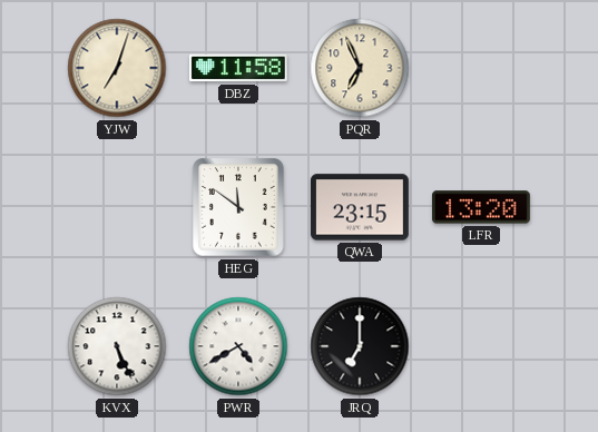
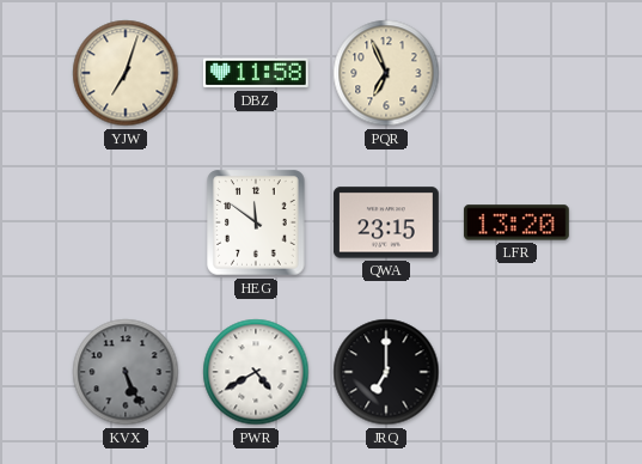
KVX dial: white -> grey
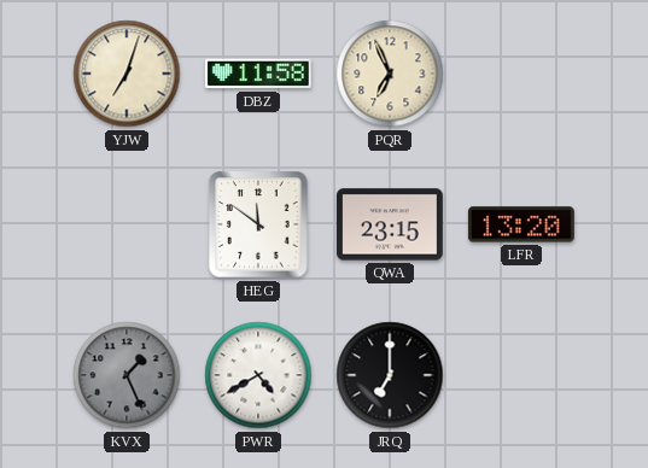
KVX: 5:26 -> 1:26
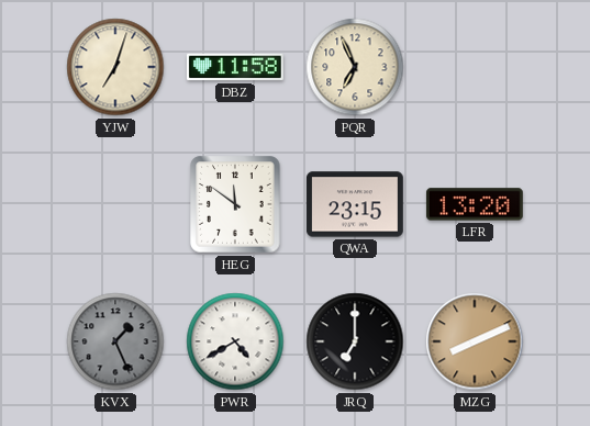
MZG: none -> 8:11
